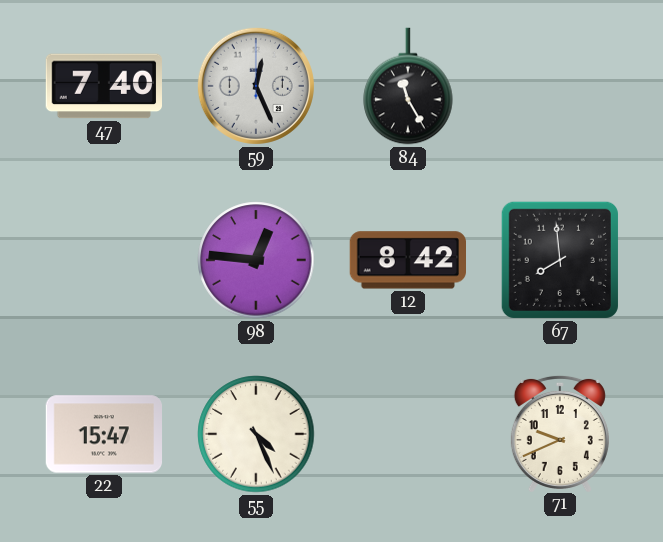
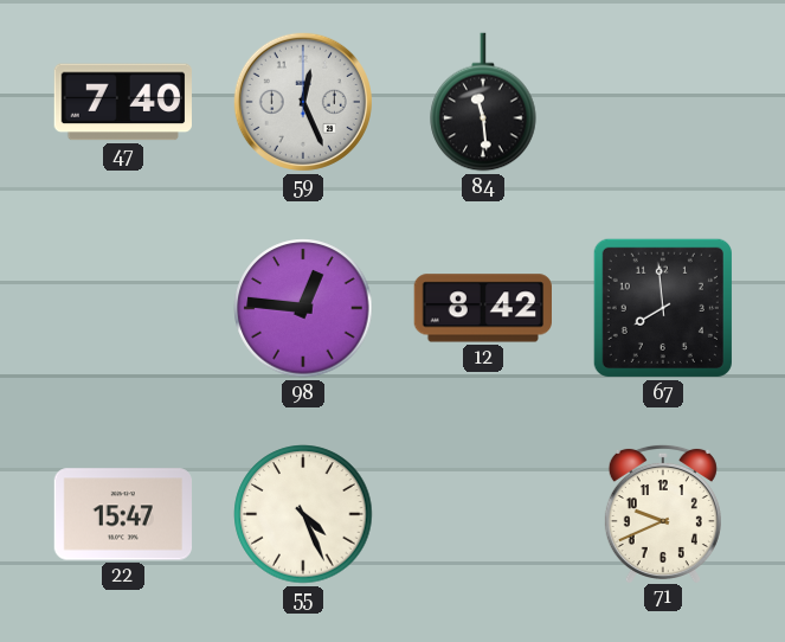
84: 11:25 -> 11:29
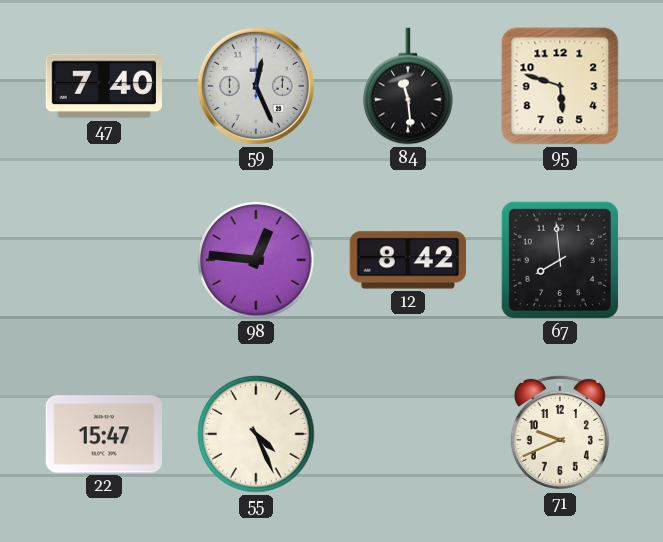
95: none -> 5:48
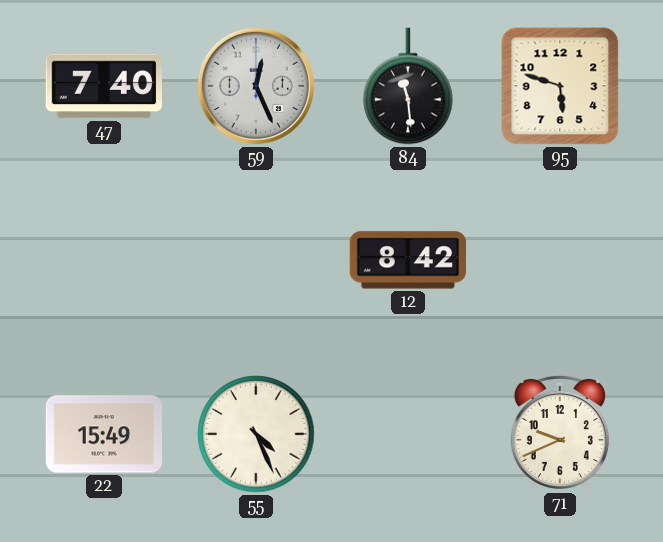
98: 12:46 -> none
67: 7:59 -> none
22: 15:47 -> 15:49
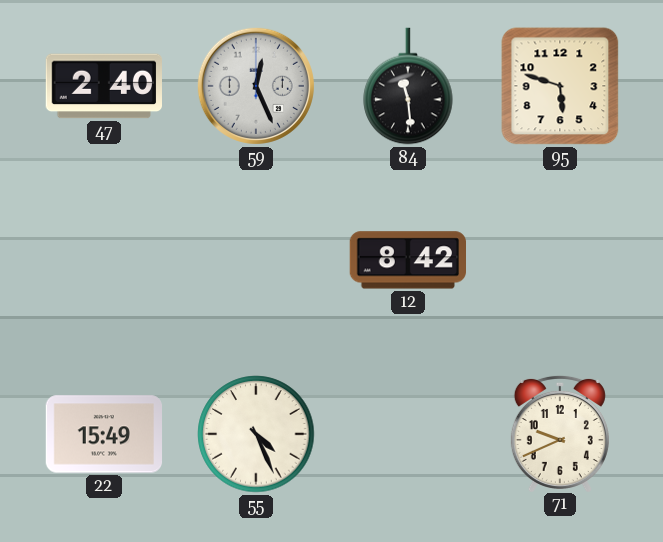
47: 7:40 -> 2:40
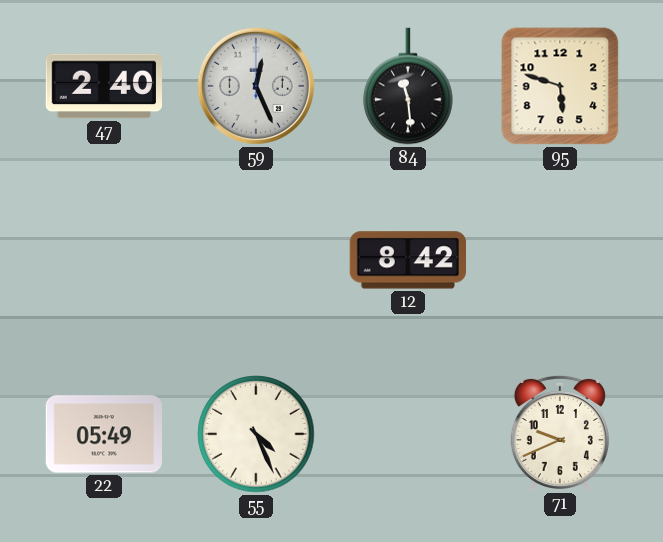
22: 15:49 -> 05:49
